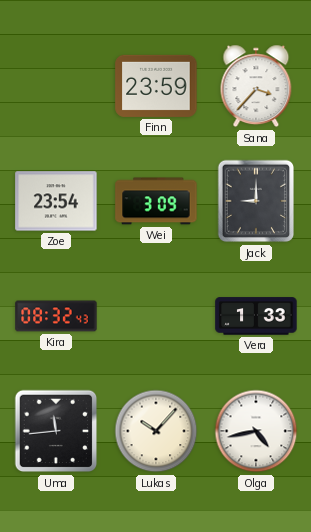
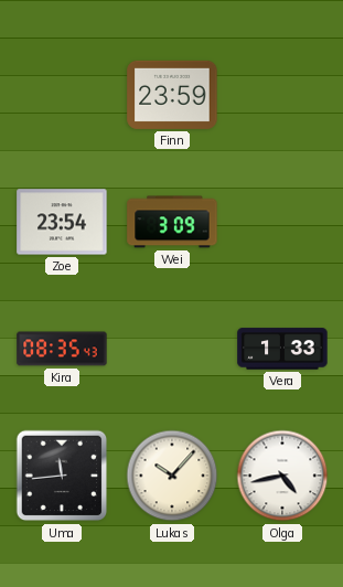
Sana: 3:37 -> none
Jack: 9:00 -> none
Kira: 08:32 -> 08:35
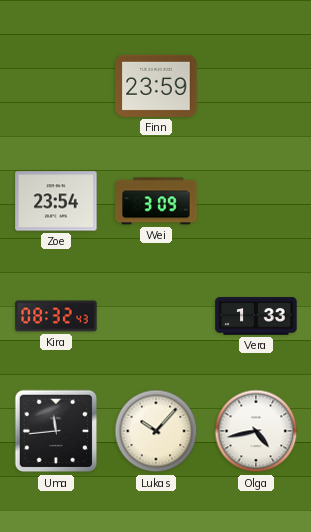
Kira: 08:35 -> 08:32
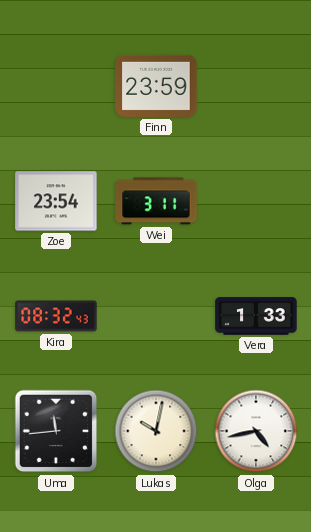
Wei: 3:09 -> 3:11
Lukas: 10:07 -> 10:02
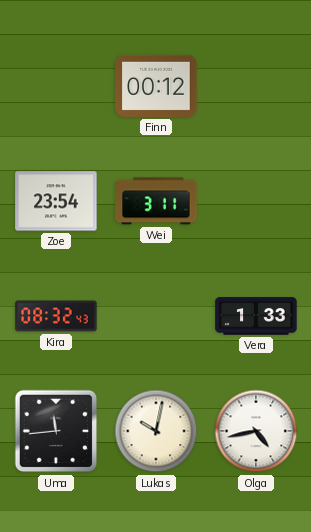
Finn: 23:59 -> 00:12
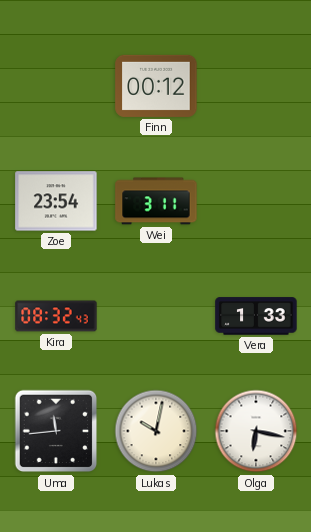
Olga: 4:43 -> 6:17
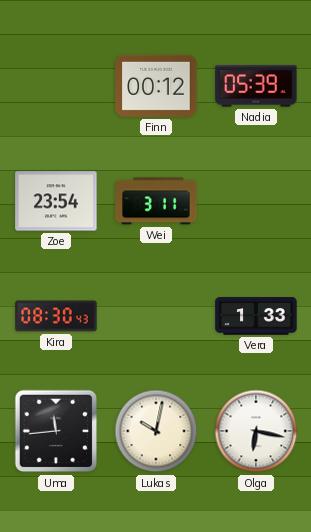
Nadia: none -> 05:39
Kira: 08:32 -> 08:30
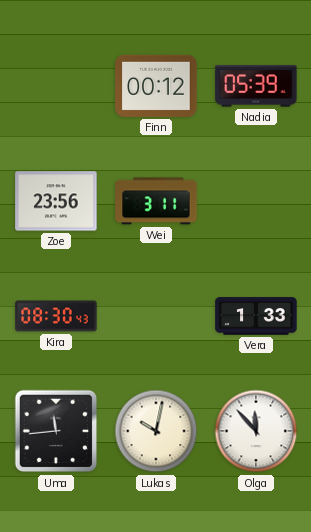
Zoe: 23:54 -> 23:56
Olga: 6:17 -> 11:53
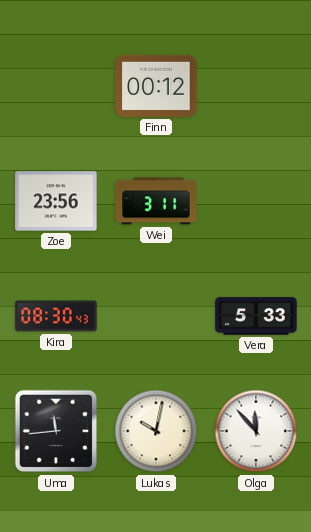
Nadia: 05:39 -> none
Vera: 1:33 -> 5:33
